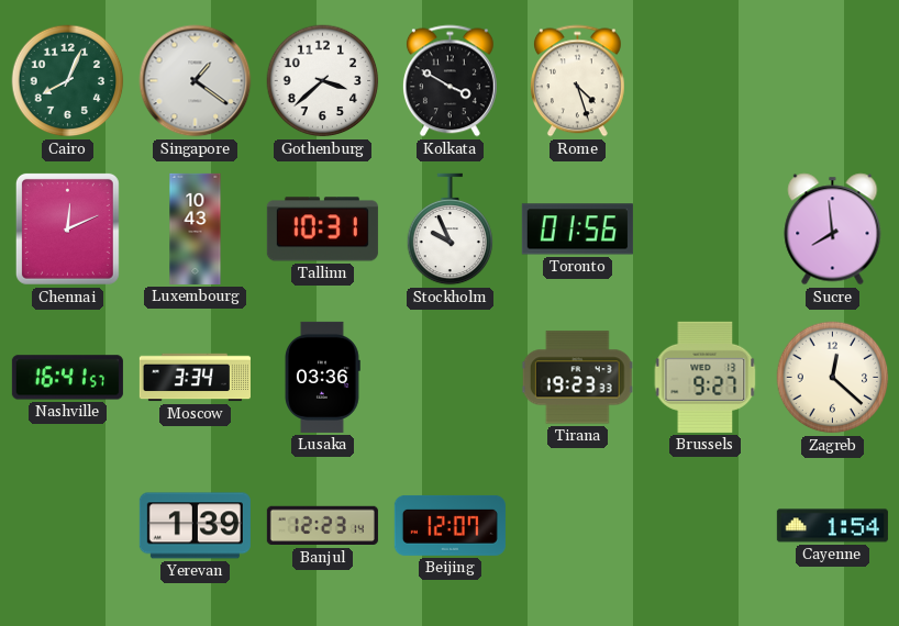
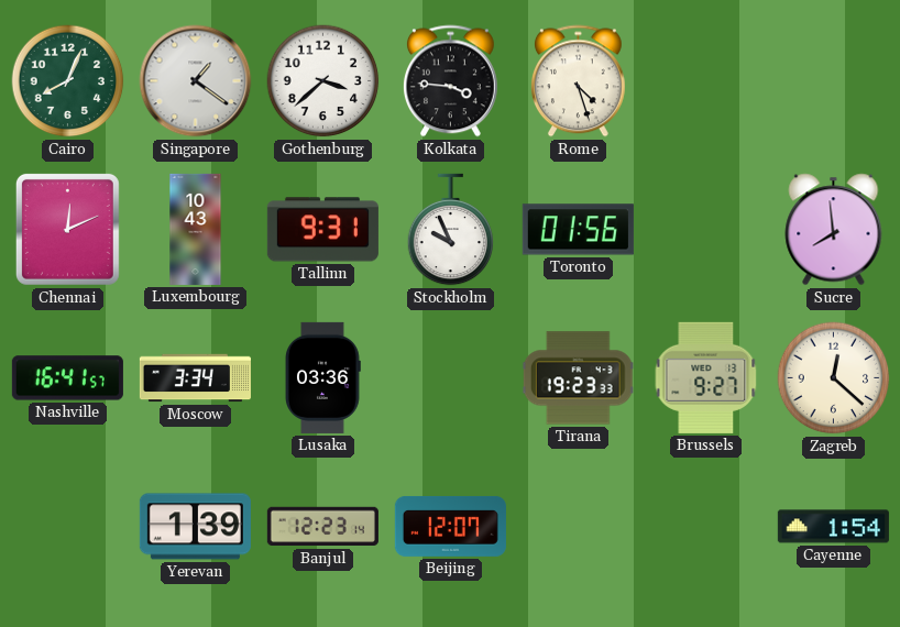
Kolkata: 3:50 -> 3:46
Tallinn: 10:31 -> 9:31
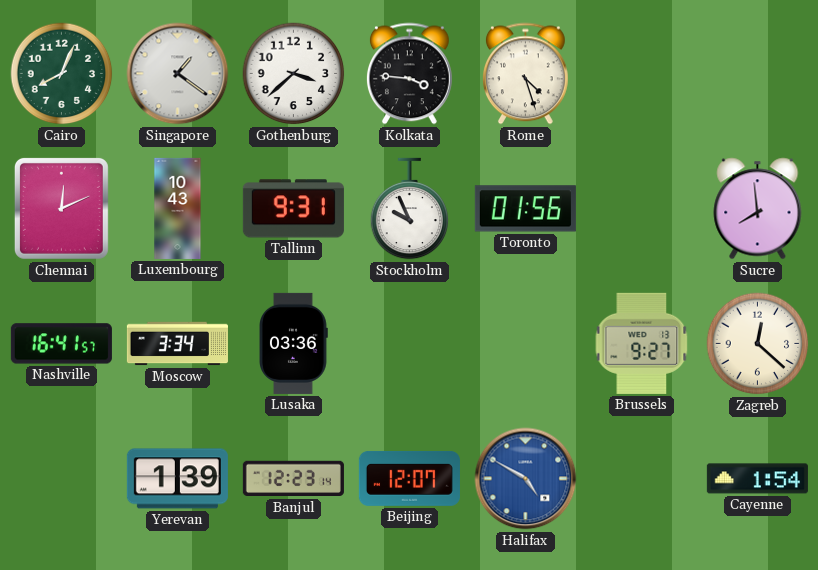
Tirana: 19:23 -> none
Halifax: none -> 4:50
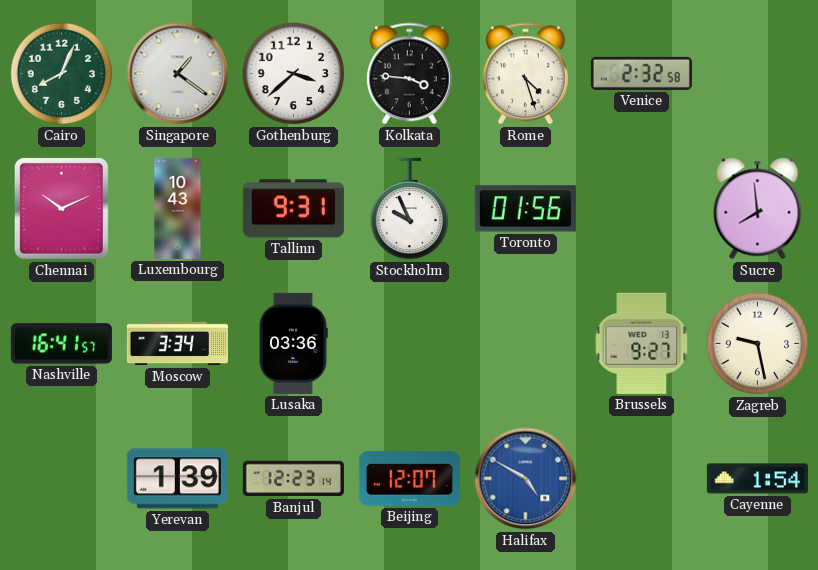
Venice: none -> 2:32
Chennai: 12:11 -> 10:11
Zagreb: 12:22 -> 9:28
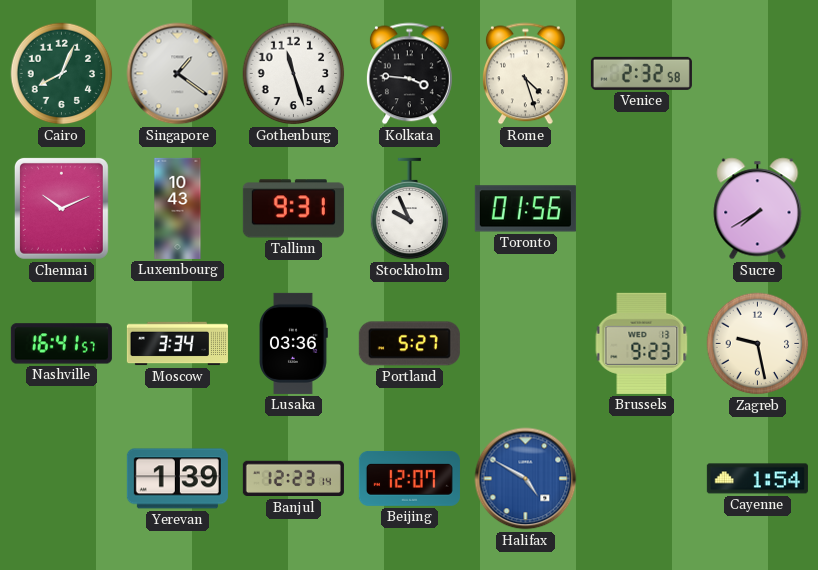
Gothenburg: 3:38 -> 11:27
Sucre: 7:59 -> 7:40
Portland: none -> 5:27
Brussels: 9:27 -> 9:23
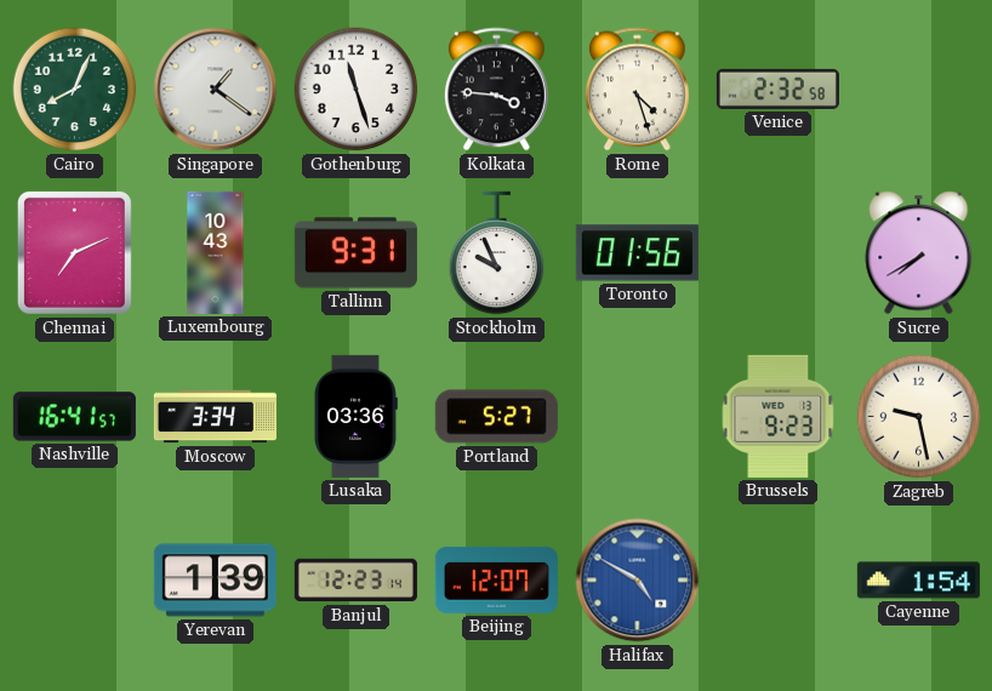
Chennai: 10:11 -> 7:11
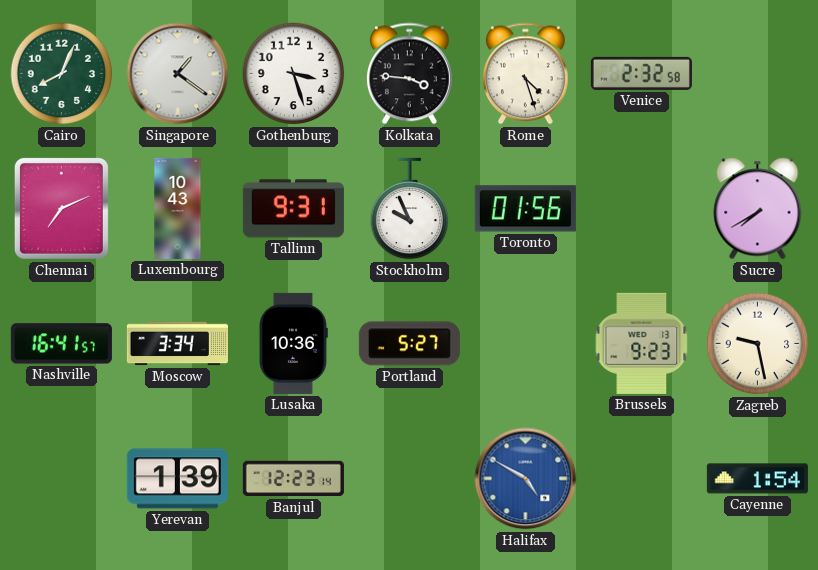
Gothenburg: 11:27 -> 3:27
Lusaka: 03:36 -> 10:36
Beijing: 12:07 -> none
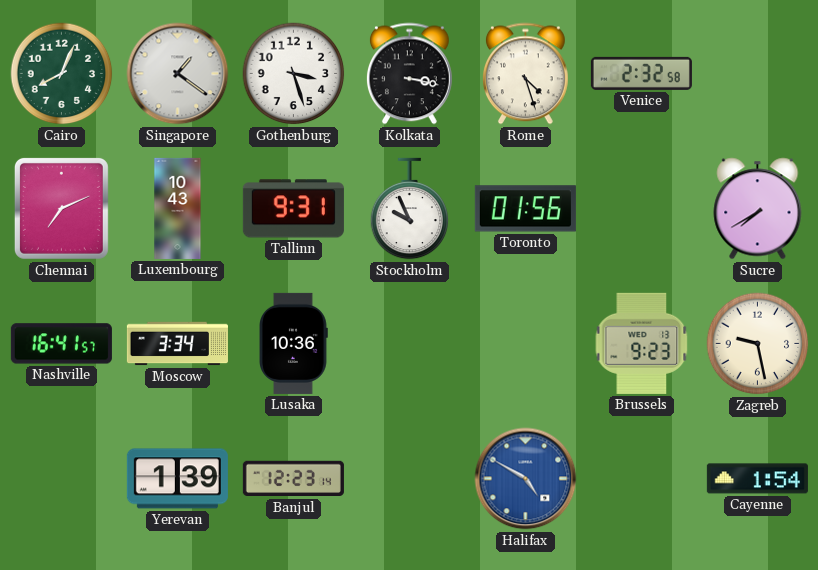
Kolkata: 3:46 -> 3:17
Portland: 5:27 -> none
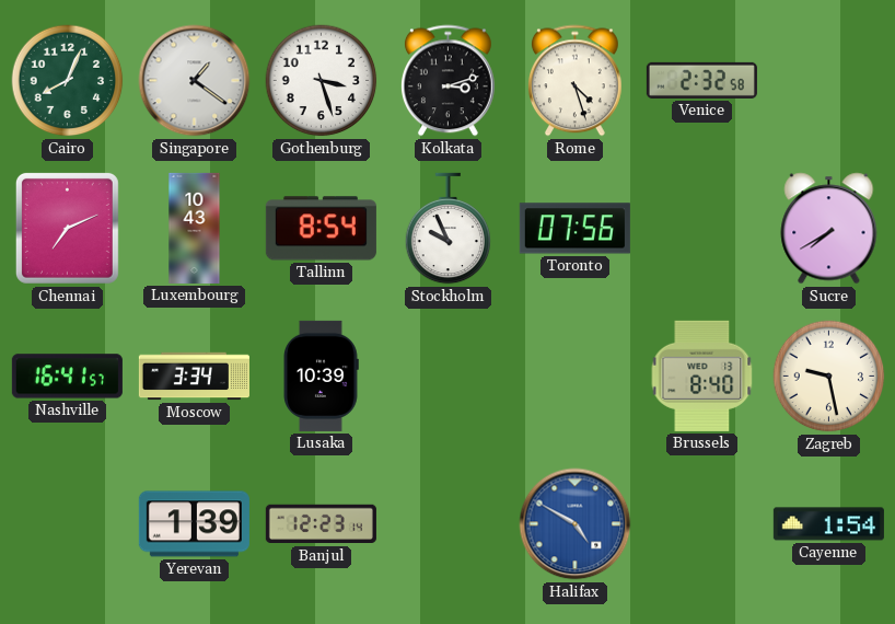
Kolkata: 3:17 -> 3:12
Tallinn: 9:31 -> 8:54
Toronto: 01:56 -> 07:56
Lusaka: 10:36 -> 10:39
Brussels: 9:23 -> 8:40
